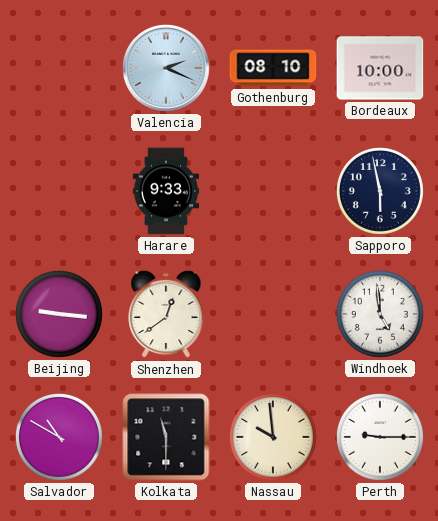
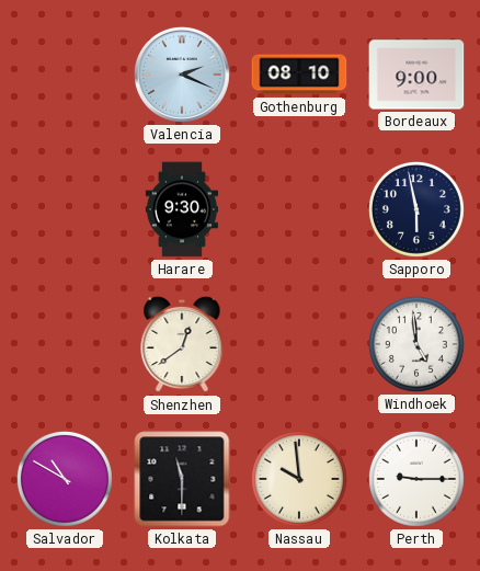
Bordeaux: 10:00 -> 9:00
Harare: 9:33 -> 9:30
Beijing: 9:16 -> none
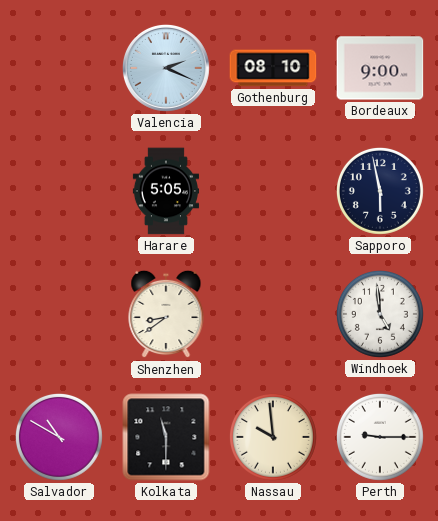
Harare: 9:30 -> 5:05
Shenzhen: 12:39 -> 8:39
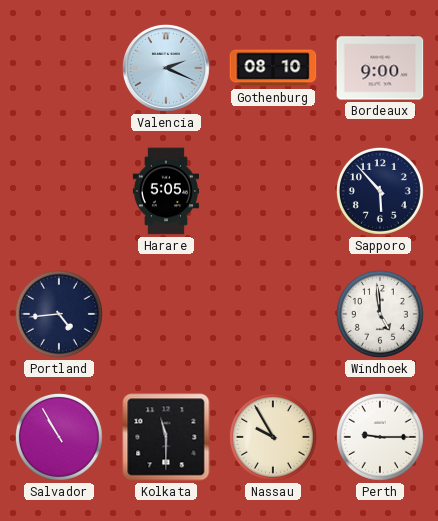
Sapporo: 5:58 -> 5:53
Portland: none -> 4:44
Shenzhen: 8:39 -> none
Salvador: 10:50 -> 10:55
Nassau: 9:59 -> 9:55
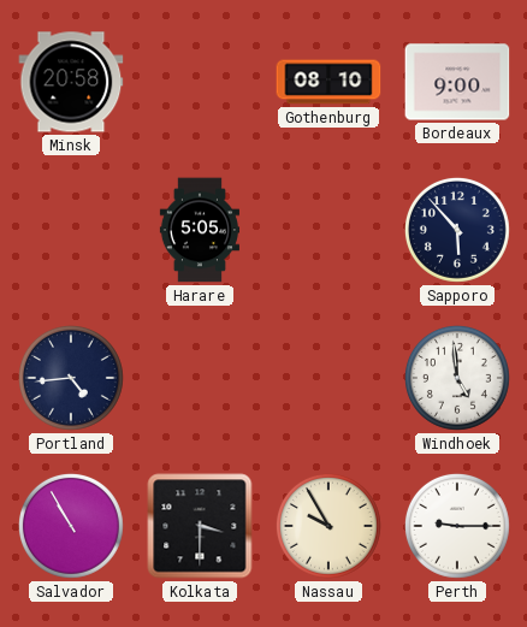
Minsk: none -> 20:58
Valencia: 2:19 -> none
Kolkata: 11:30 -> 3:30
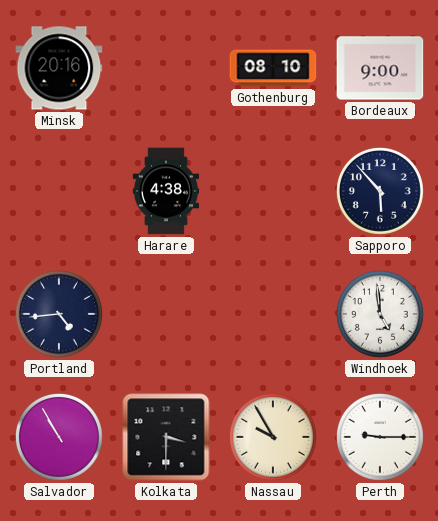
Minsk: 20:58 -> 20:16
Harare: 5:05 -> 4:38
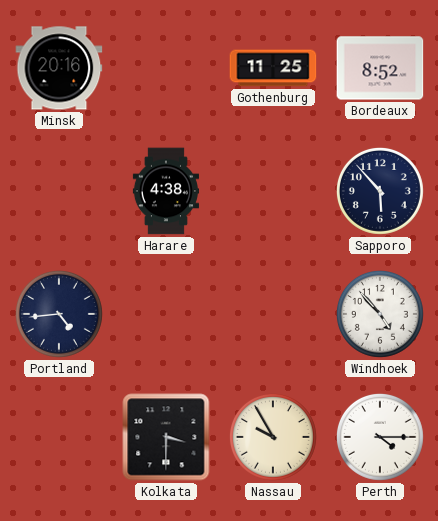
Gothenburg: 08:10 -> 11:25
Bordeaux: 9:00 -> 8:52
Windhoek: 4:59 -> 4:53
Salvador: 10:55 -> none
Perth: 9:15 -> 4:15
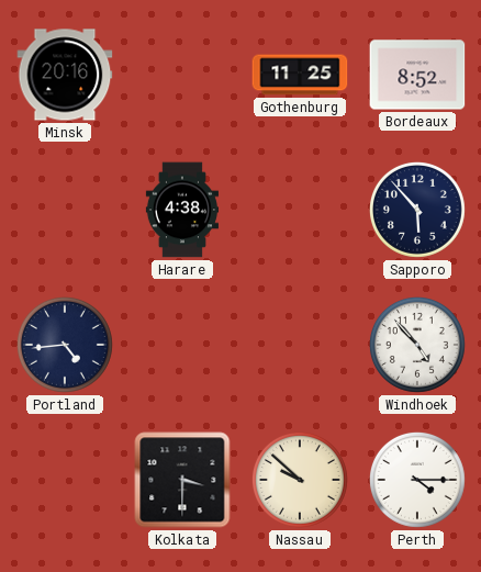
Nassau: 9:55 -> 9:52
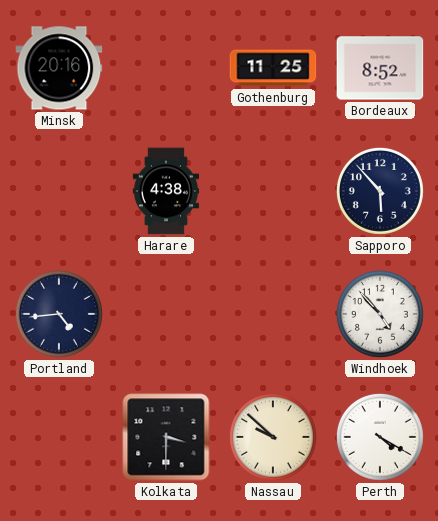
Perth: 4:15 -> 4:20
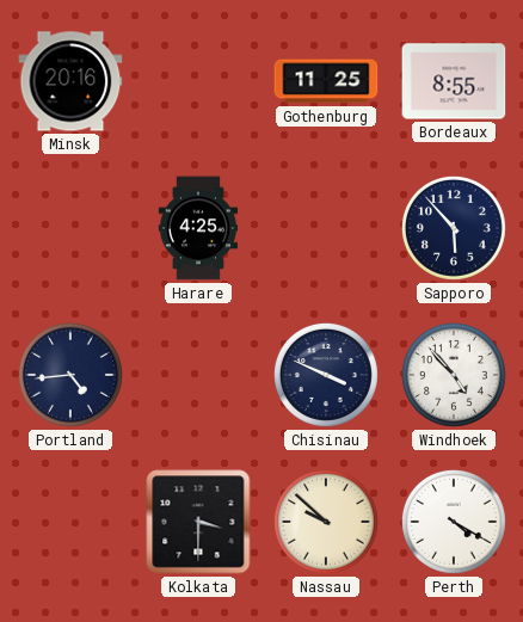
Bordeaux: 8:52 -> 8:55
Harare: 4:38 -> 4:25
Chisinau: none -> 3:49
